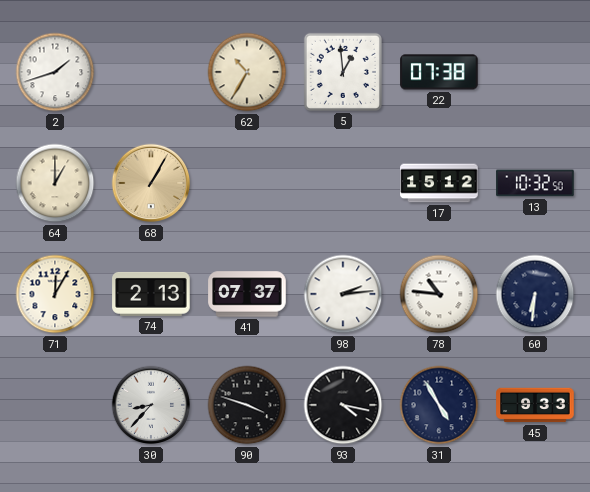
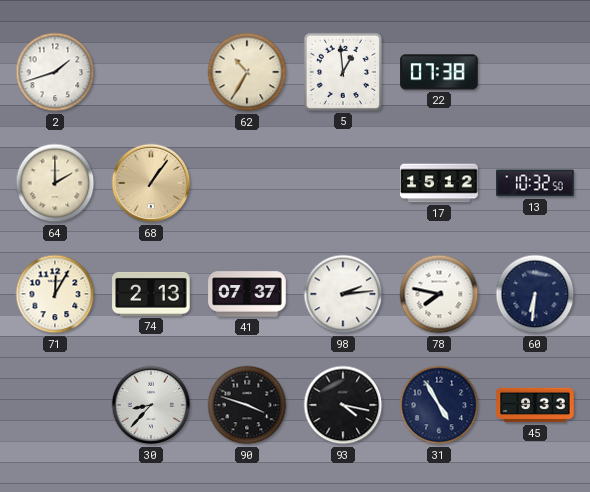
64: 1:00 -> 2:00
68: 1:05 -> 1:06
78: 10:46 -> 7:47
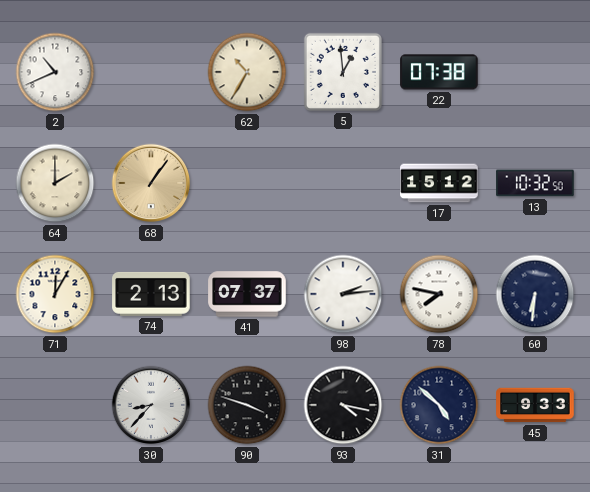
2: 1:42 -> 10:41
31: 4:55 -> 4:52
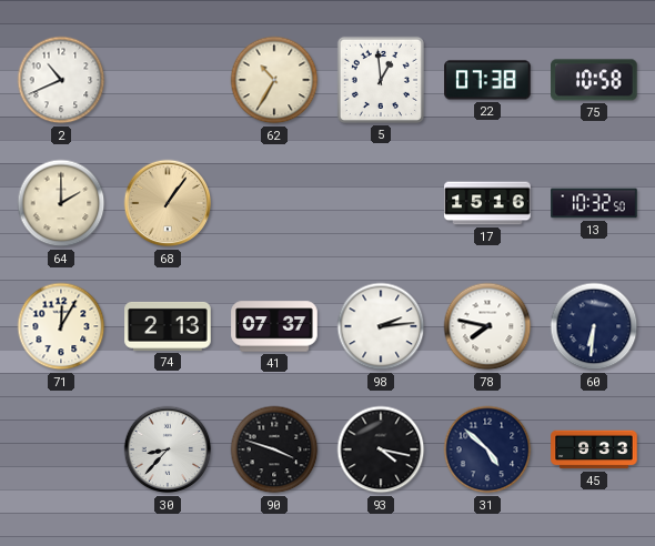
75: none -> 10:58
17: 15:12 -> 15:16
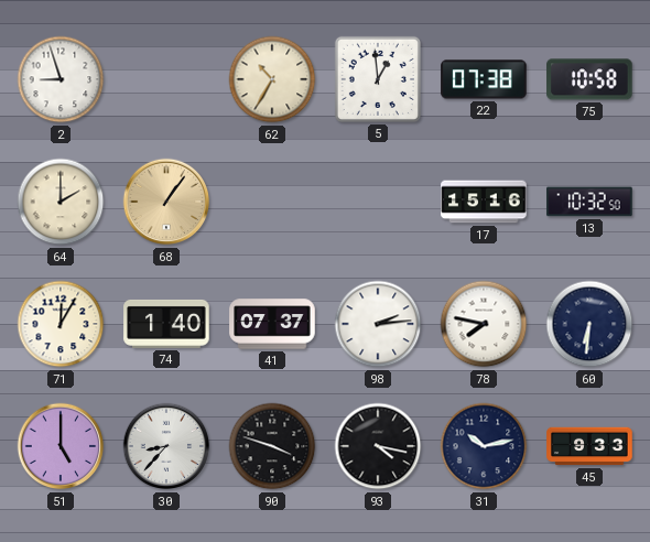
2: 10:41 -> 8:57
74: 2:13 -> 1:40
51: none -> 5:00
31: 4:52 -> 10:13
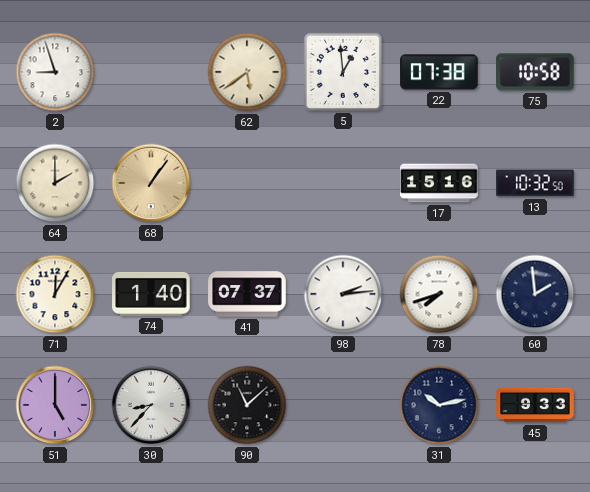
62: 10:35 -> 5:39
78: 7:47 -> 7:42
60: 6:31 -> 1:59
90: 3:48 -> 11:08
93: 4:17 -> none
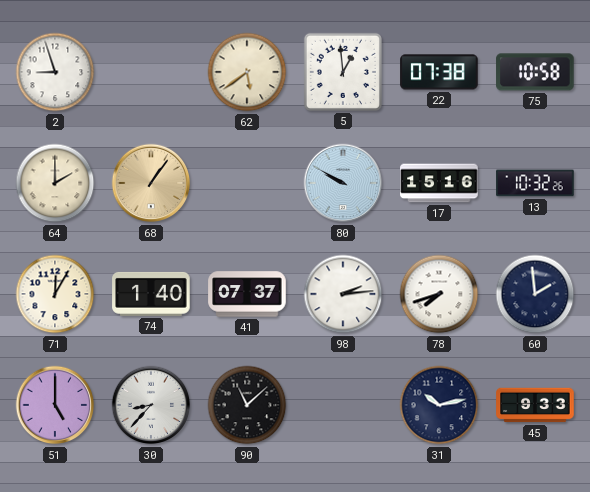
80: none -> 9:50
13: 10:32:50 -> 10:32:26
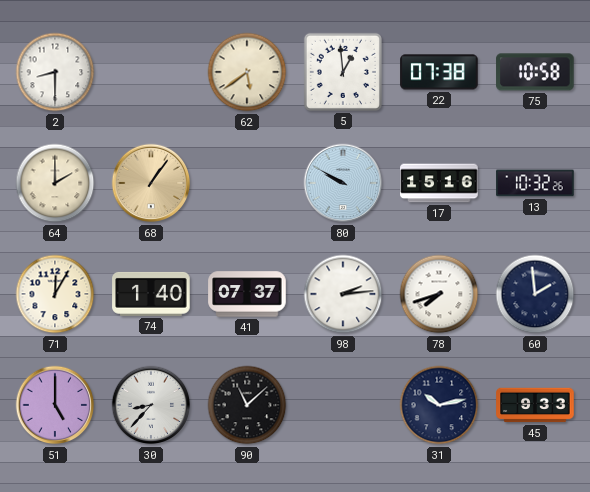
2: 8:57 -> 8:30
